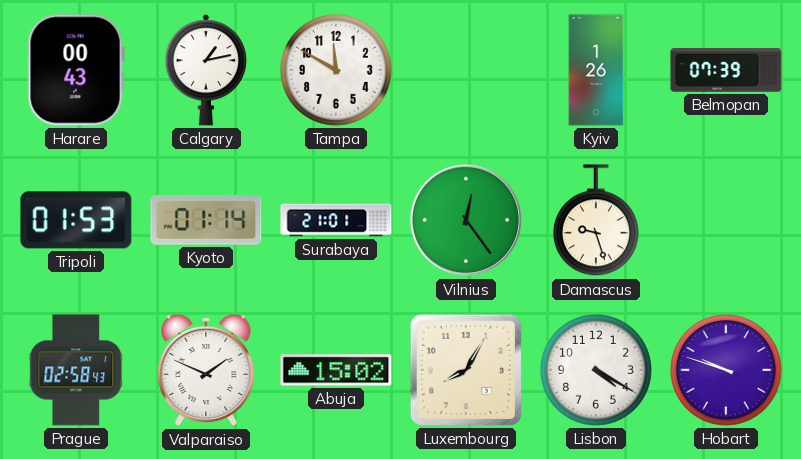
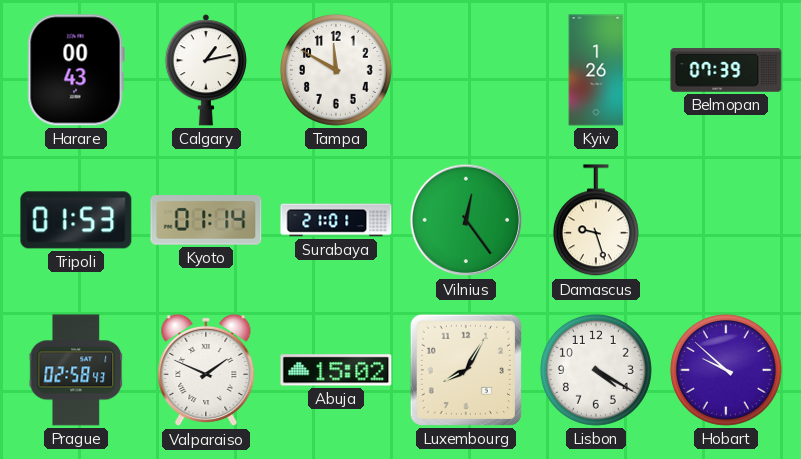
Hobart: 9:48 -> 9:52
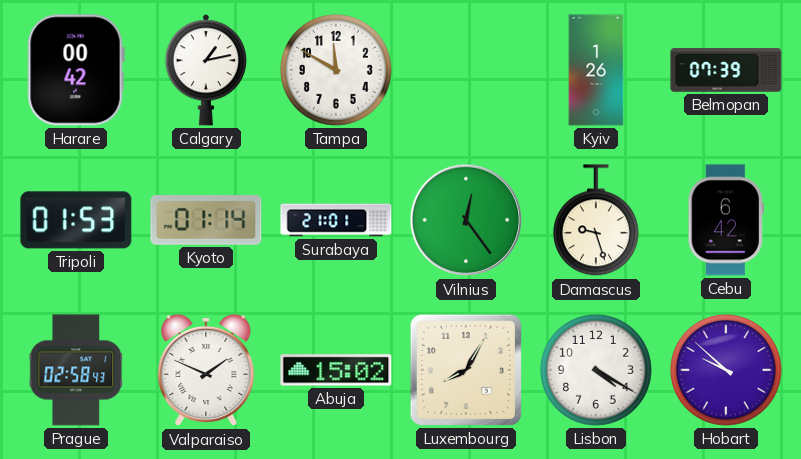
Harare: 00:43 -> 00:42
Cebu: none -> 6:42
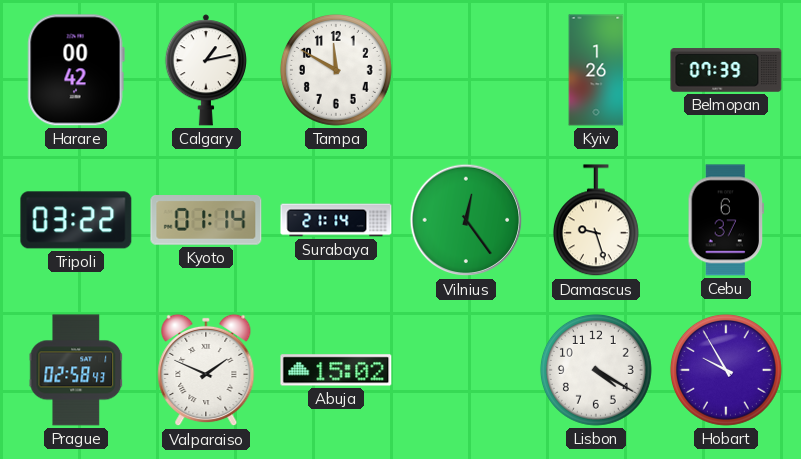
Tripoli: 01:53 -> 03:22
Surabaya: 21:01 -> 21:14
Cebu: 6:42 -> 6:37
Luxembourg: 8:05 -> none
Hobart: 9:52 -> 9:55
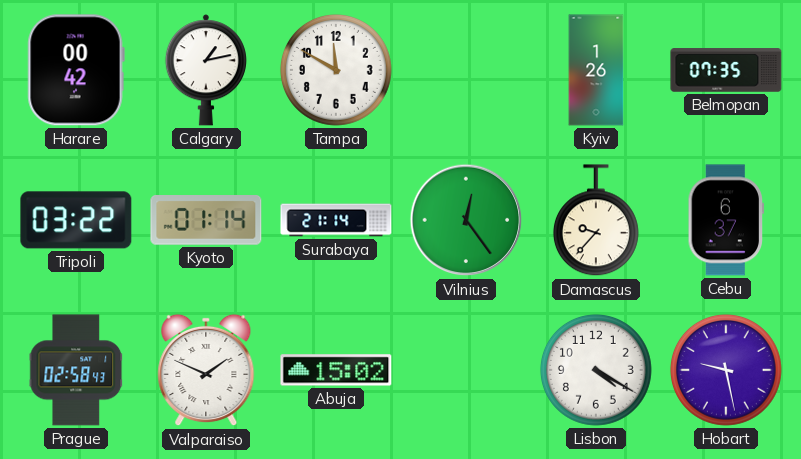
Belmopan: 07:39 -> 07:35
Damascus: 9:27 -> 9:37
Hobart: 9:55 -> 9:28
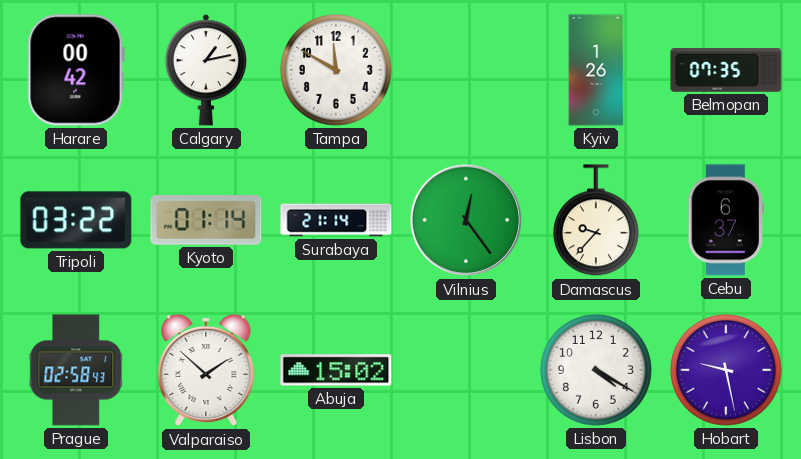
Valparaiso: 1:49 -> 1:52
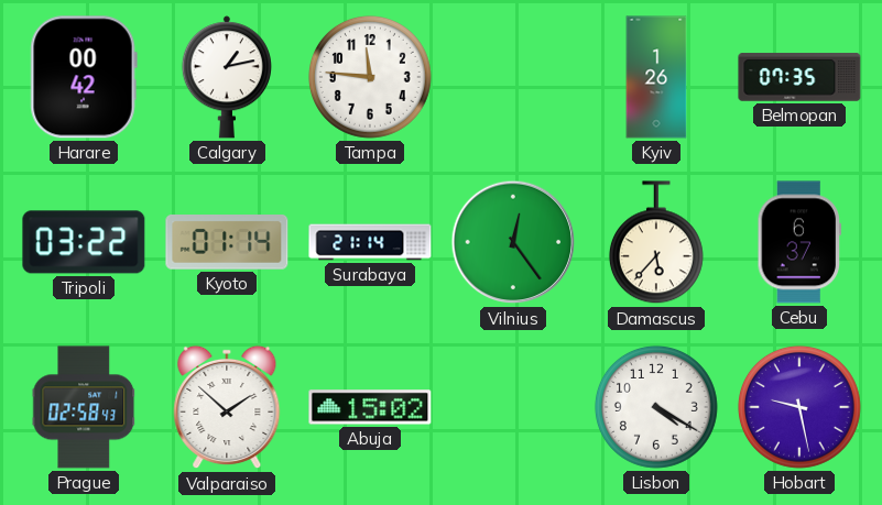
Tampa: 11:50 -> 11:46
Damascus: 9:37 -> 5:37
